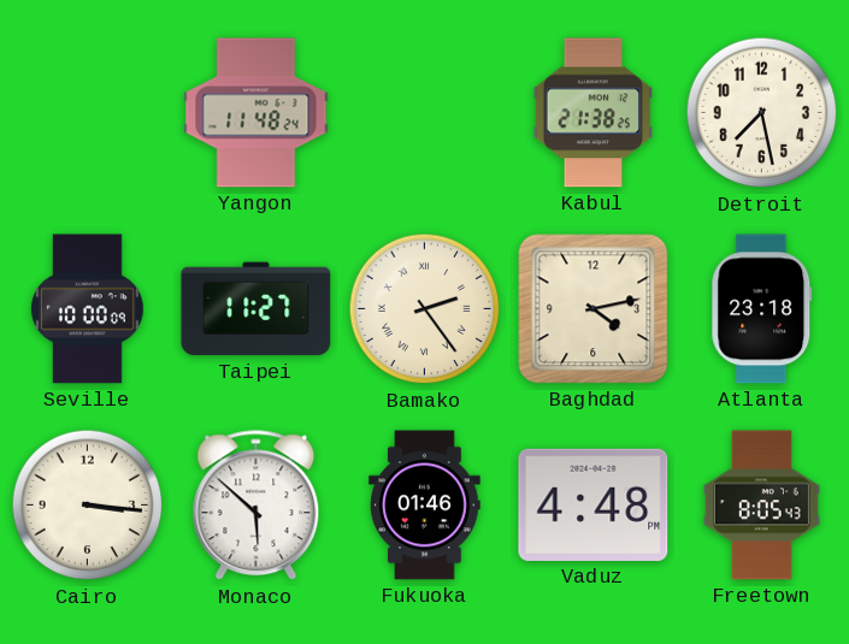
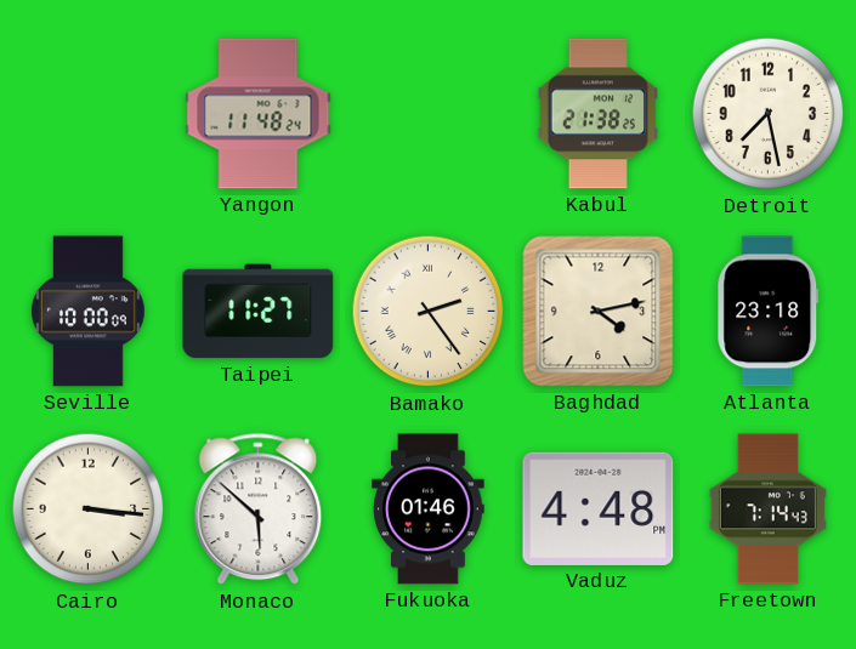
Freetown: 8:05 -> 7:14
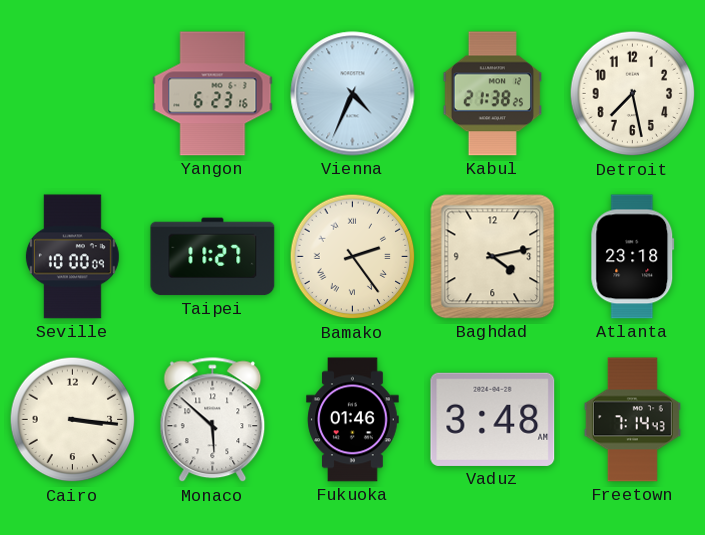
Yangon: 11:48 -> 6:23
Vienna: none -> 4:34
Vaduz: 4:48 -> 3:48
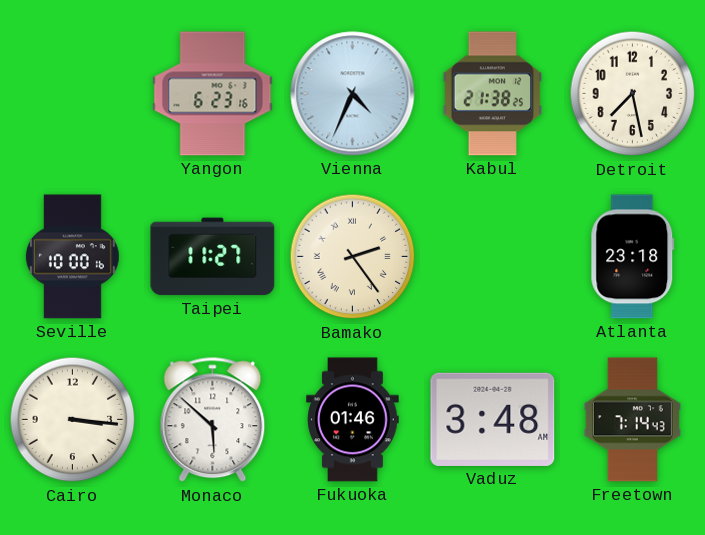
Seville: 10:00:09 -> 10:00:16
Baghdad: 4:13 -> none
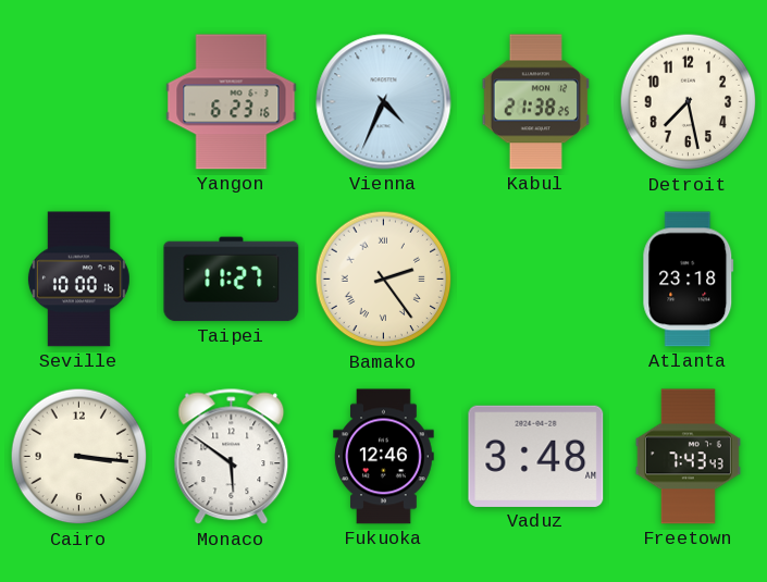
Monaco: 5:52 -> 5:51
Fukuoka: 01:46 -> 12:46
Freetown: 7:14 -> 7:43
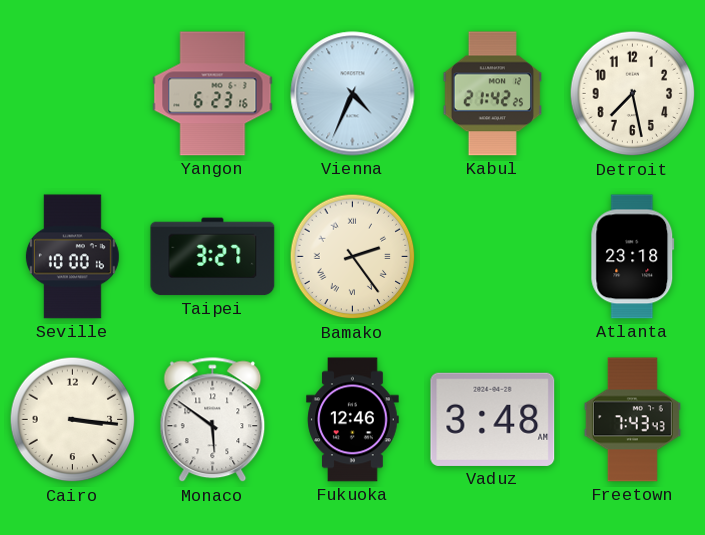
Kabul: 21:38 -> 21:42
Taipei: 11:27 -> 3:27
